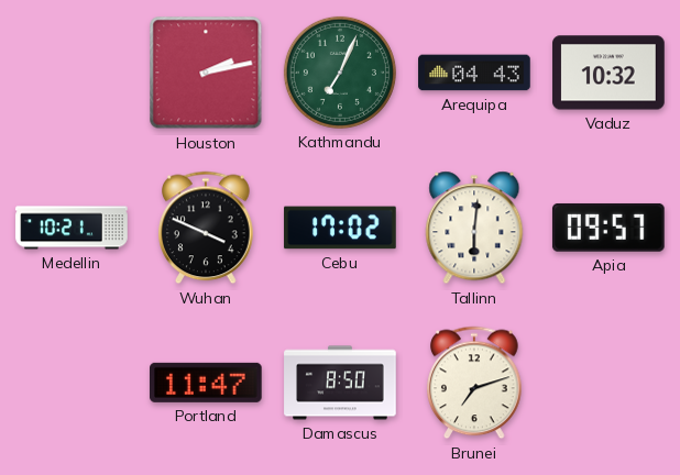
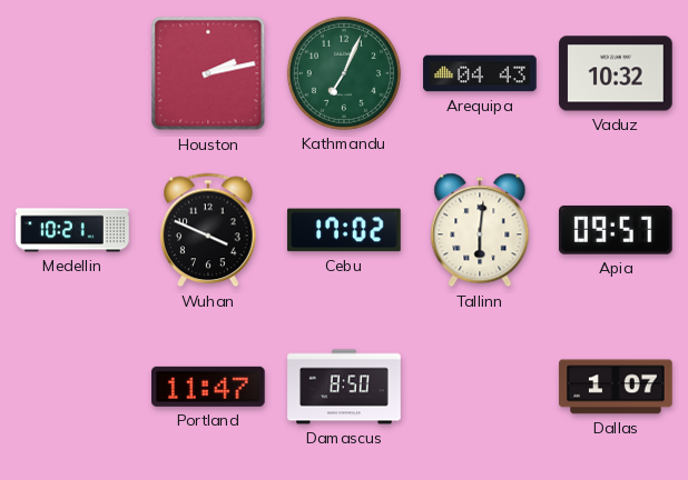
Brunei: 7:12 -> none
Dallas: none -> 1:07
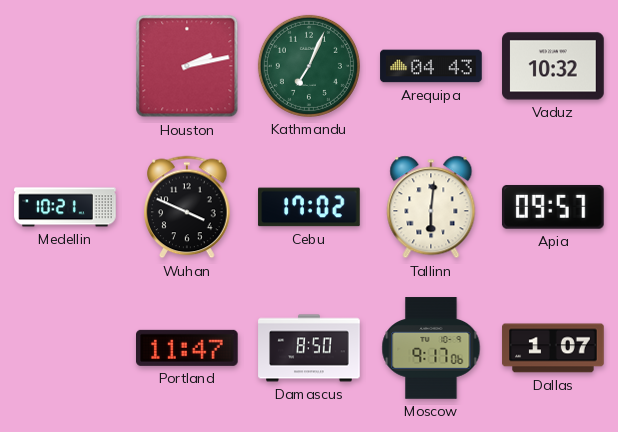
Moscow: none -> 9:17
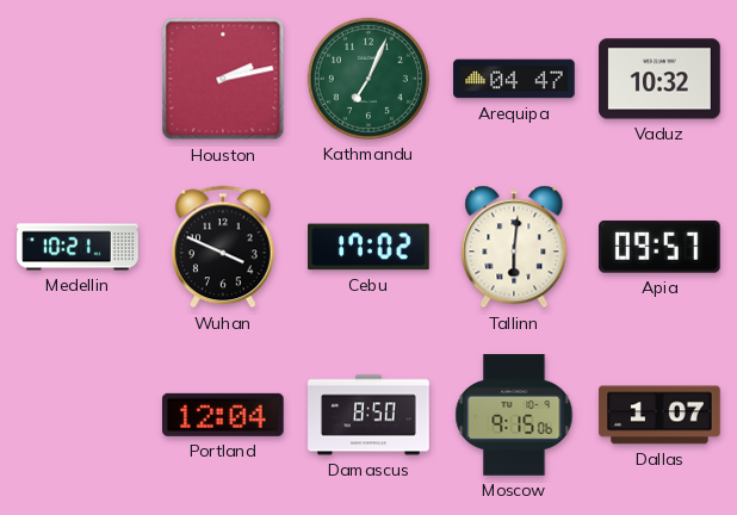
Arequipa: 04:43 -> 04:47
Portland: 11:47 -> 12:04
Moscow: 9:17 -> 9:15
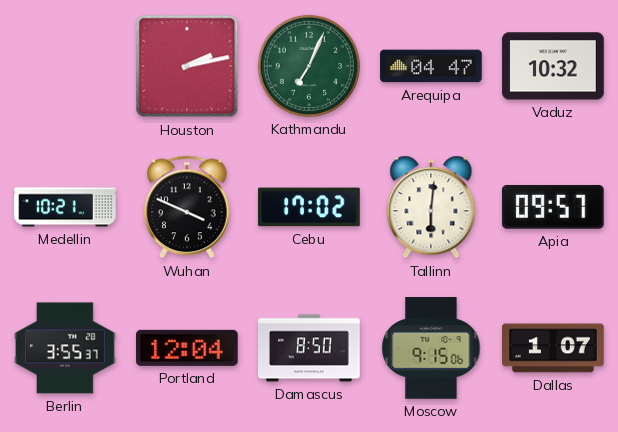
Berlin: none -> 3:55
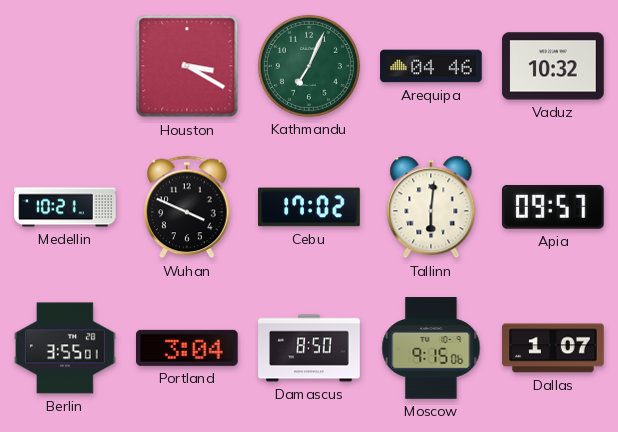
Houston: 2:13 -> 3:20
Arequipa: 04:47 -> 04:46
Berlin: 3:55:37 -> 3:55:01
Portland: 12:04 -> 3:04
